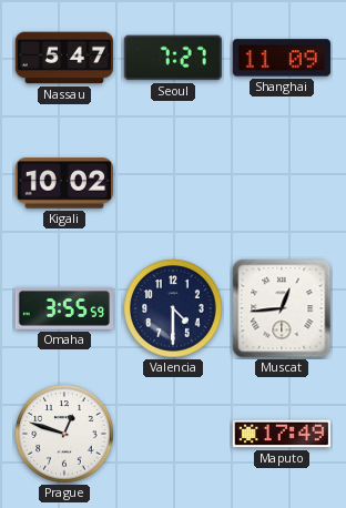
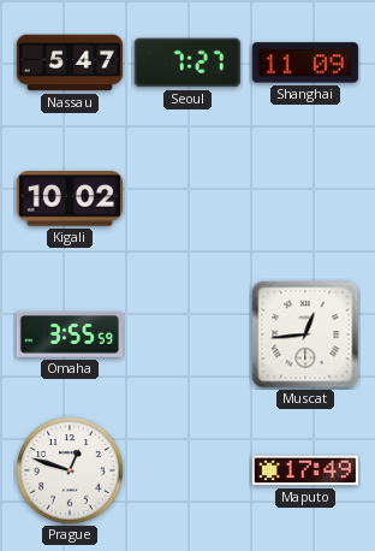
Valencia: 4:30 -> none
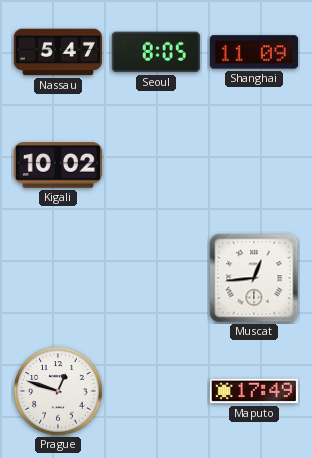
Seoul: 7:27 -> 8:05
Omaha: 3:55 -> none
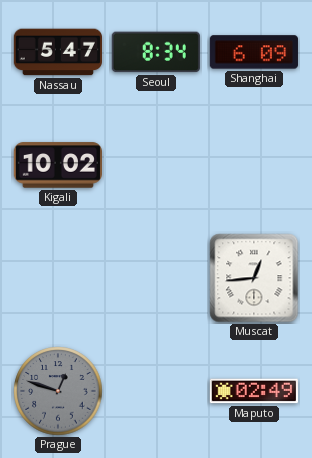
Seoul: 8:05 -> 8:34
Shanghai: 11:09 -> 6:09
Prague dial: white -> grey
Maputo: 17:49 -> 02:49
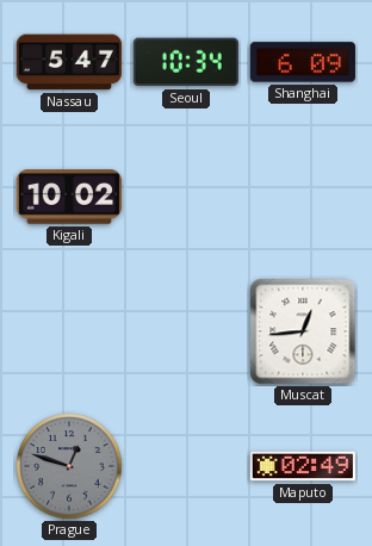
Seoul: 8:34 -> 10:34
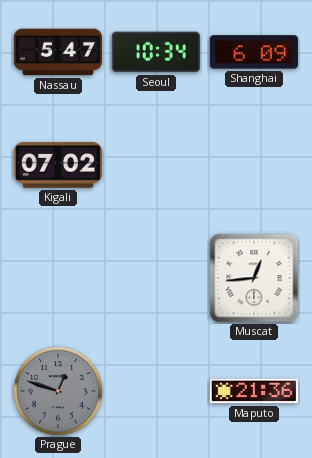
Kigali: 10:02 -> 07:02
Maputo: 02:49 -> 21:36
